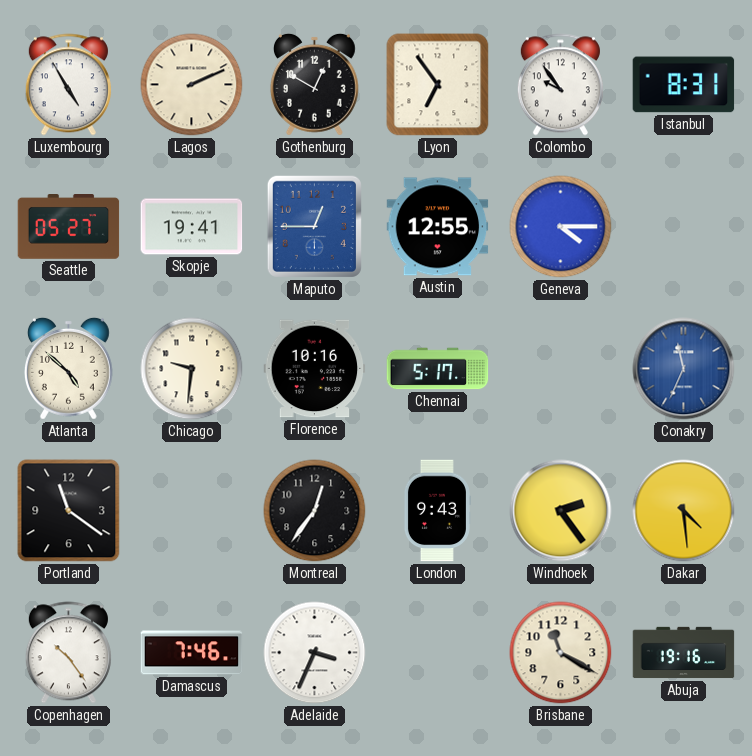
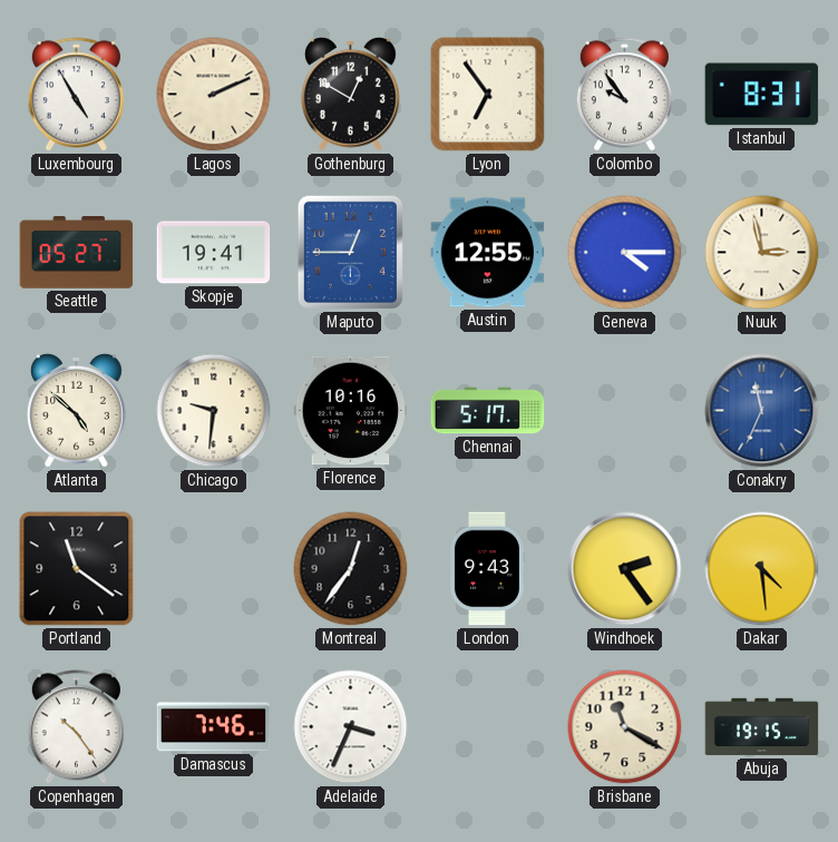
Nuuk: none -> 2:58
Abuja: 19:16 -> 19:15
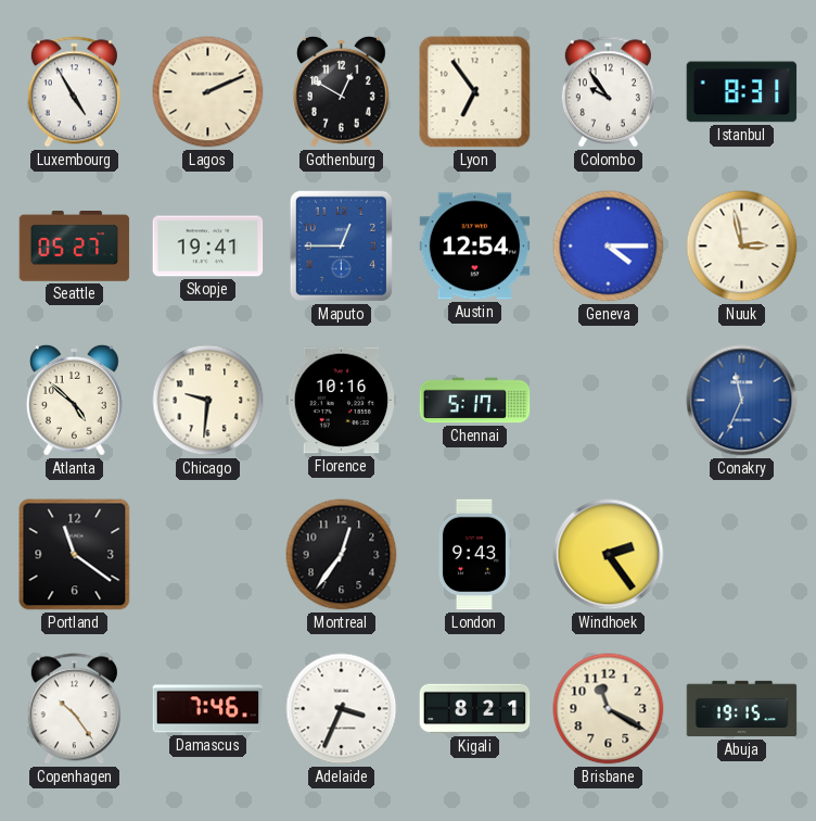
Austin: 12:55 -> 12:54
Dakar: 4:29 -> none
Kigali: none -> 8:21
